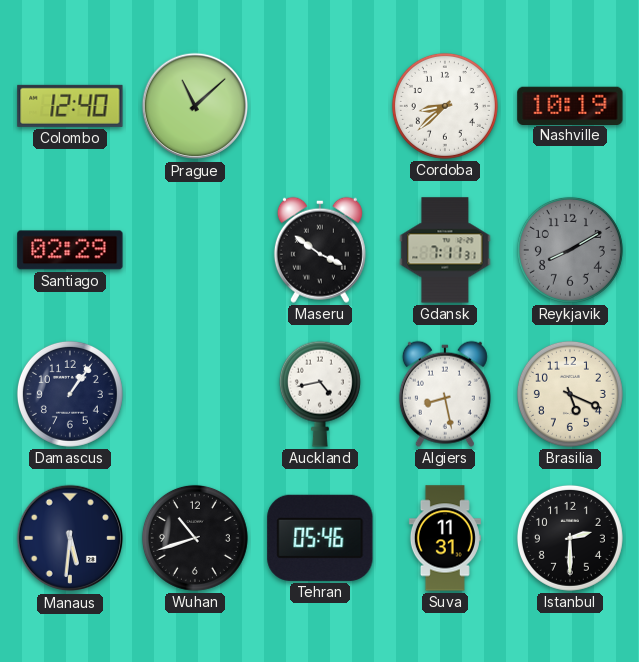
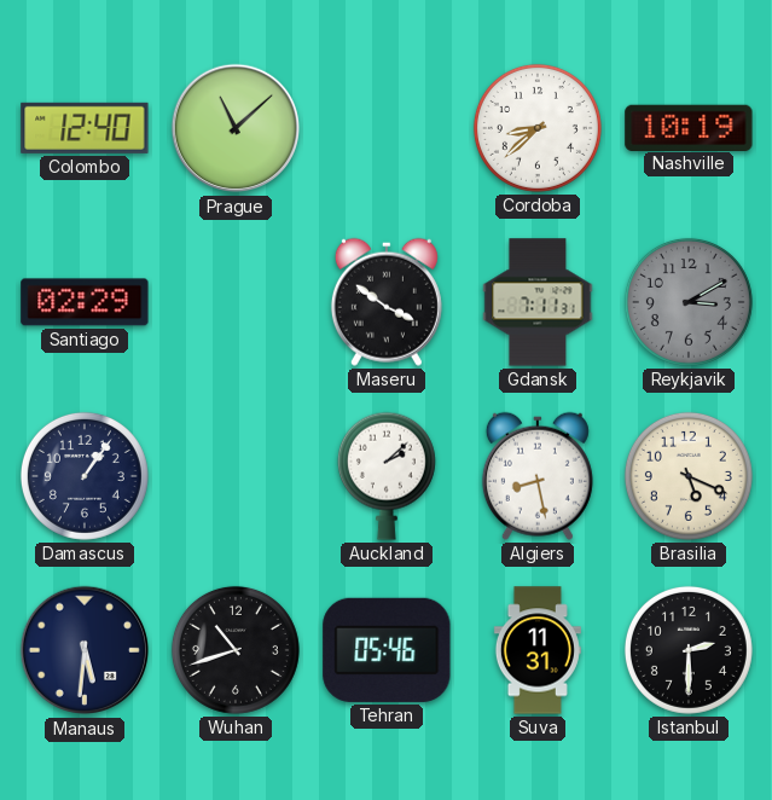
Reykjavik: 8:10 -> 3:10
Auckland: 4:43 -> 2:08
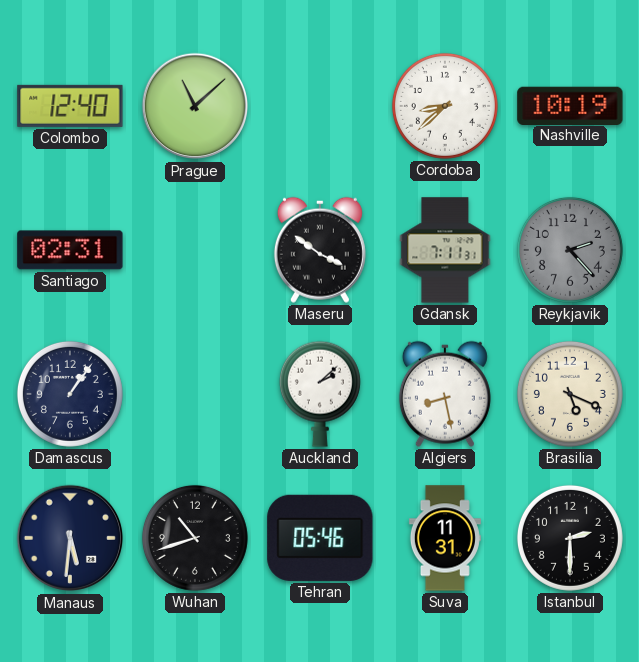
Santiago: 02:29 -> 02:31
Reykjavik: 3:10 -> 2:23
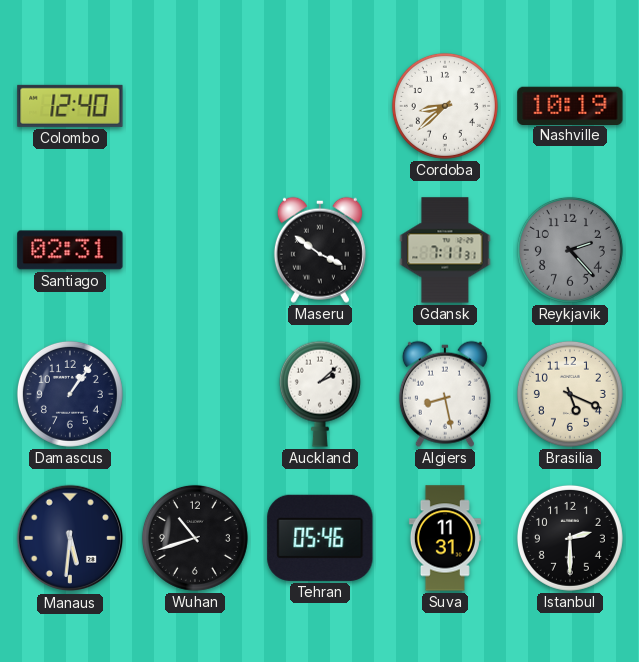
Prague: 11:08 -> none
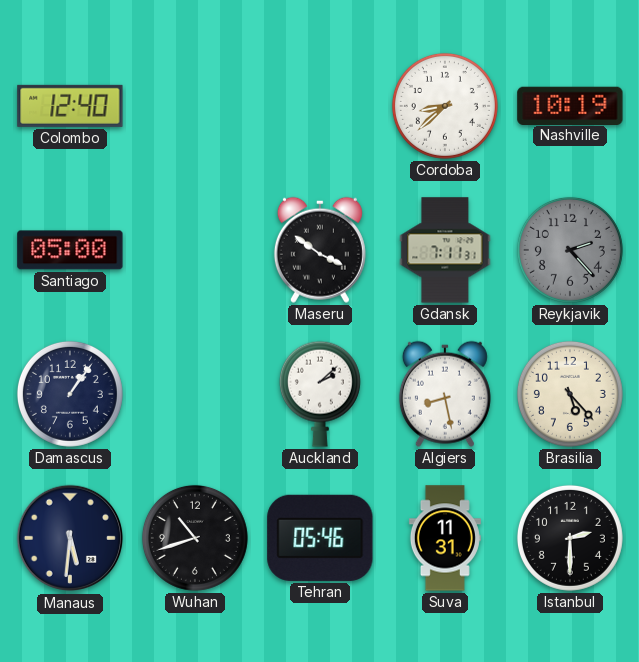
Santiago: 02:31 -> 05:00
Brasilia: 5:19 -> 5:23
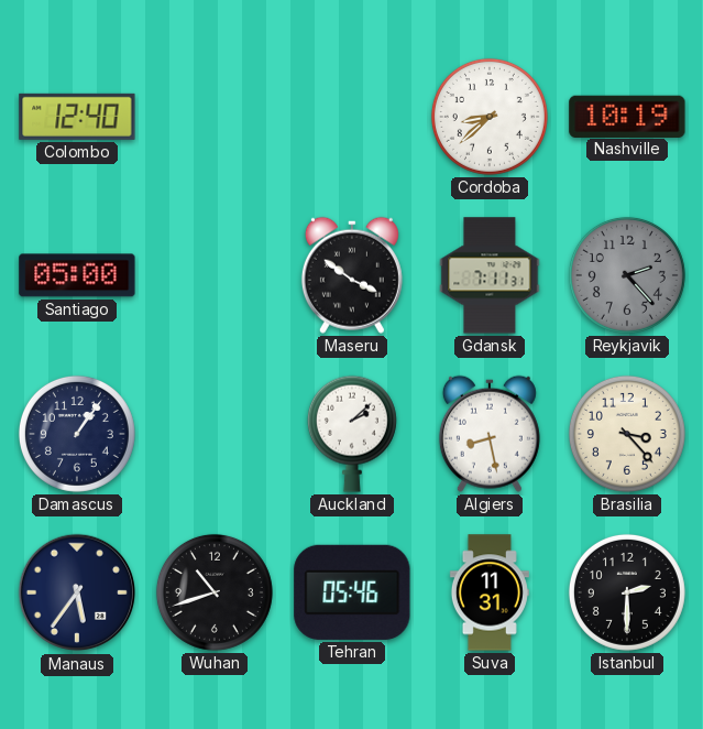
Brasilia: 5:23 -> 3:23
Manaus: 5:31 -> 5:36
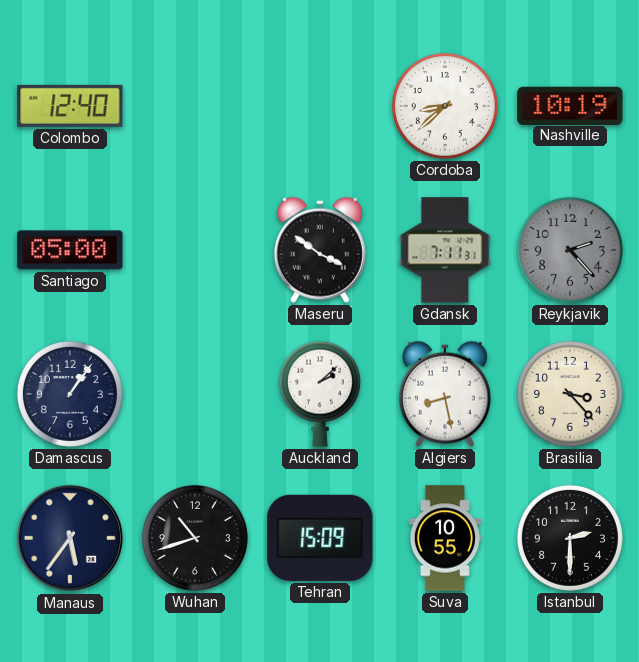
Tehran: 05:46 -> 15:09
Suva: 11:31 -> 10:55
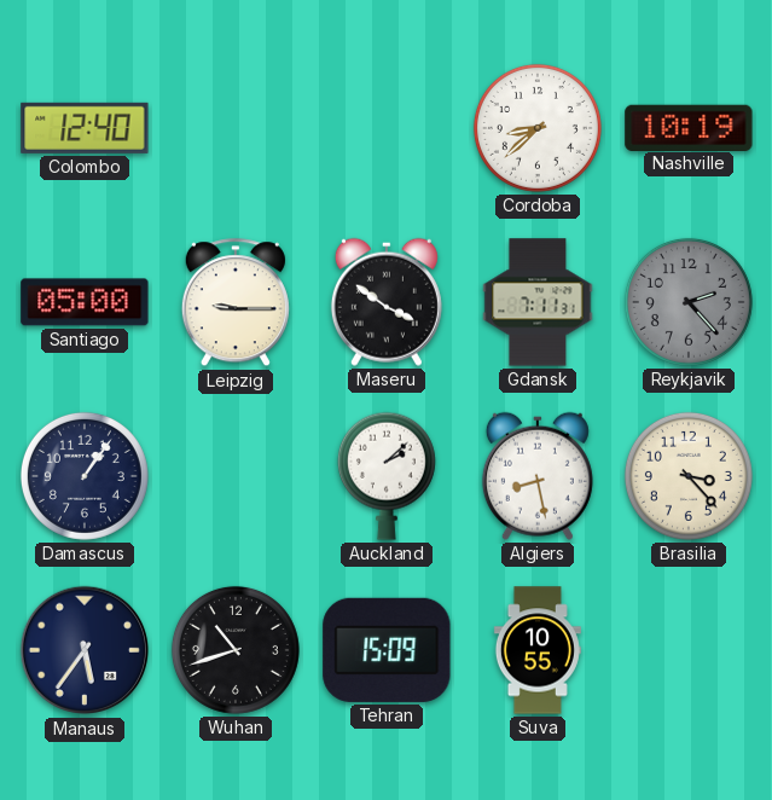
Leipzig: none -> 9:15
Istanbul: 2:30 -> none
